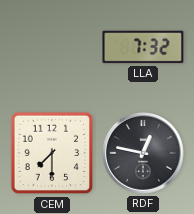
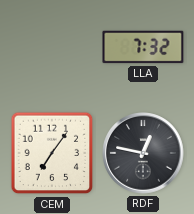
CEM: 7:30 -> 7:06
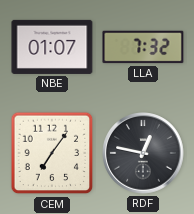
NBE: none -> 01:07
